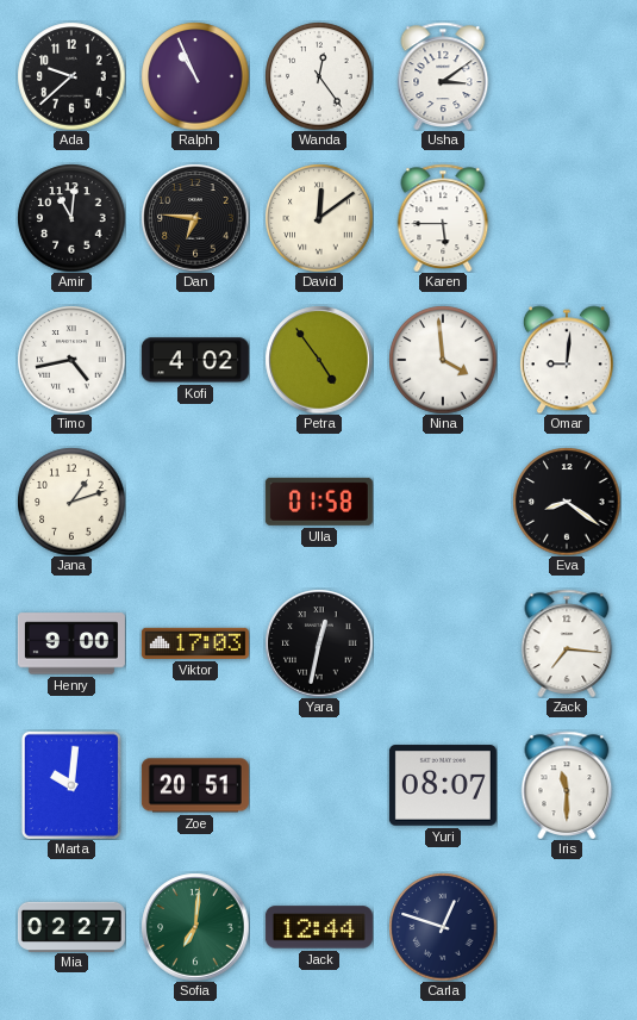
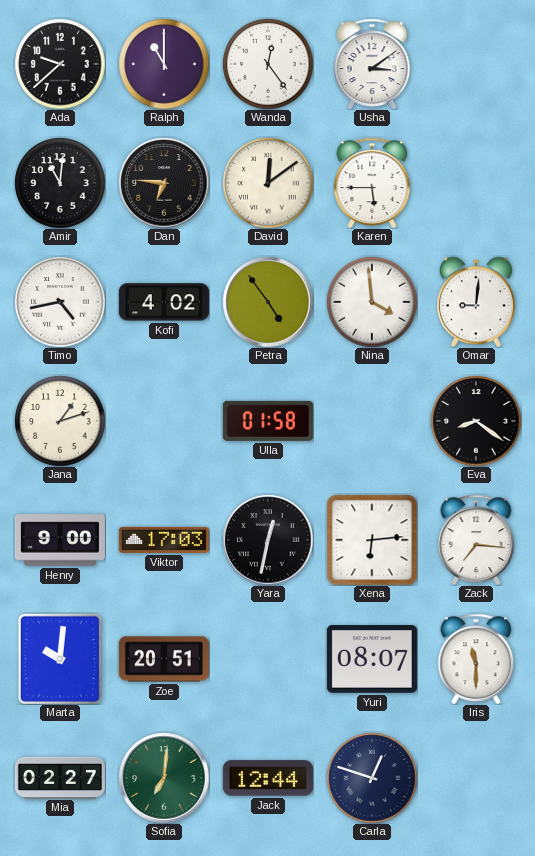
Ralph: 10:56 -> 11:00
Xena: none -> 6:14
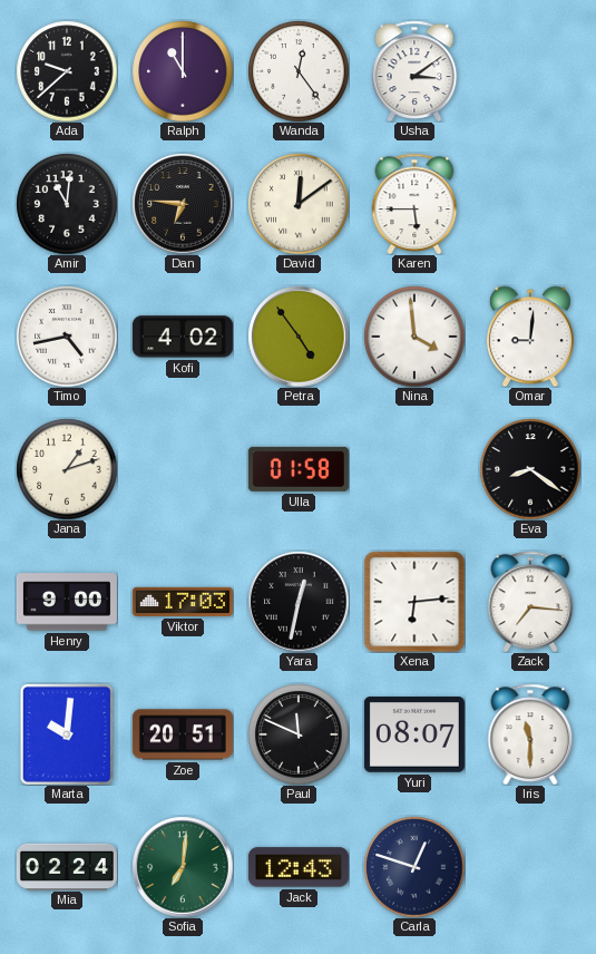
Paul: none -> 11:49
Mia: 02:27 -> 02:24
Jack: 12:44 -> 12:43
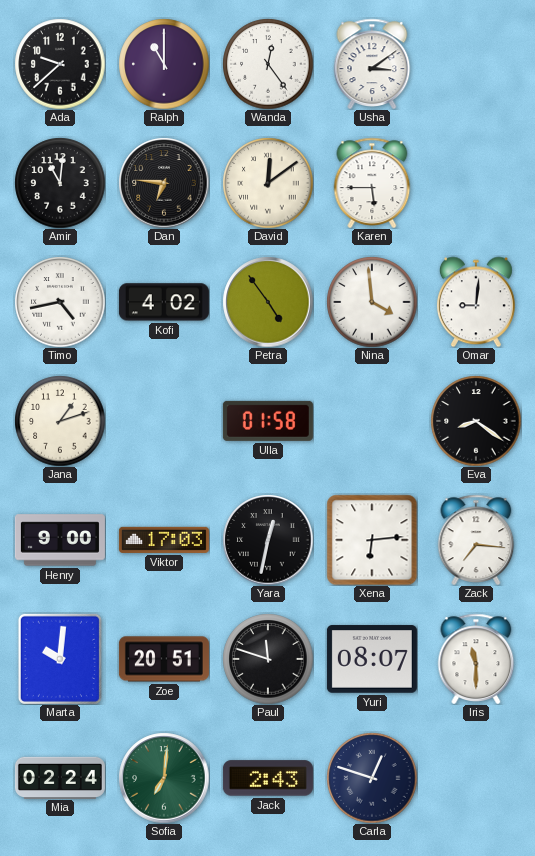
Paul: 11:49 -> 11:48
Jack: 12:43 -> 2:43
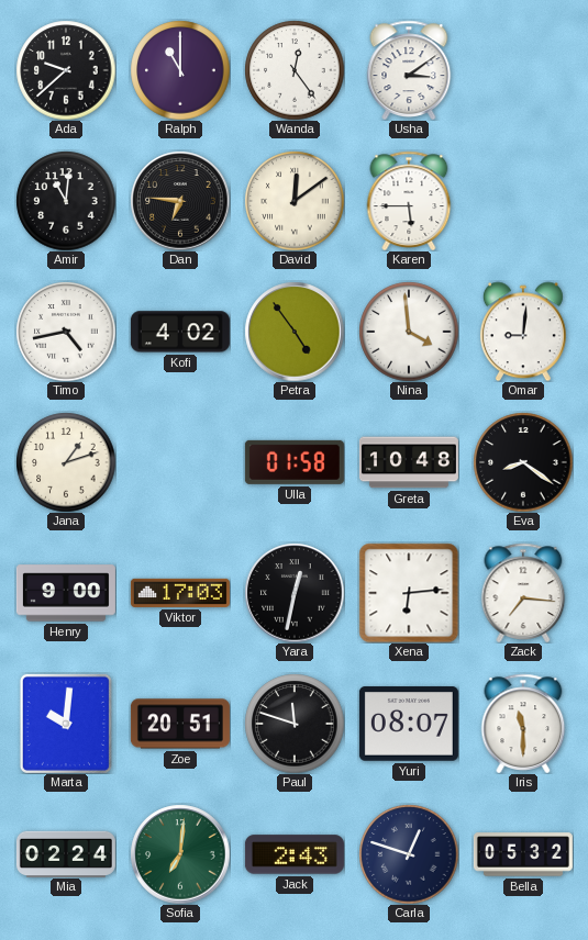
Greta: none -> 10:48
Bella: none -> 05:32
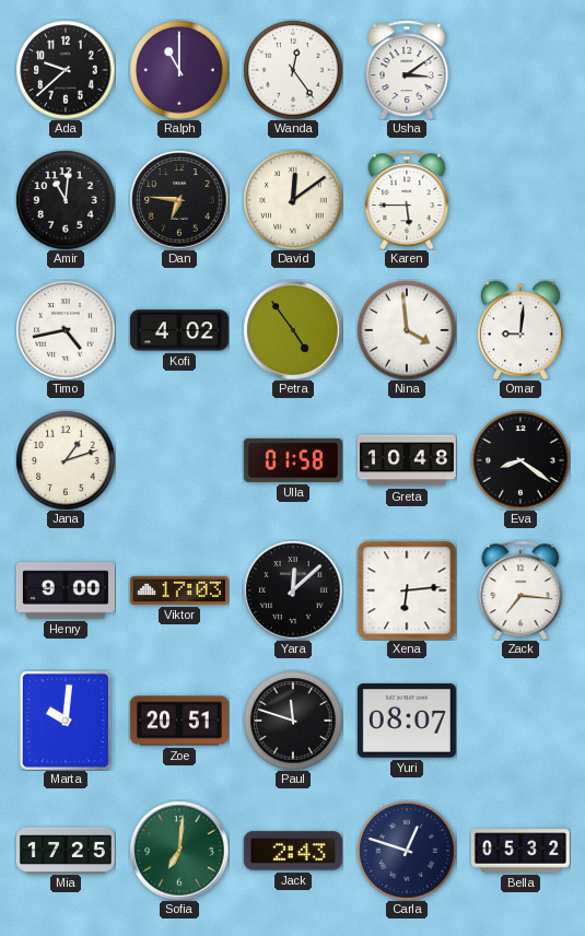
Yara: 12:32 -> 12:08
Iris: 11:30 -> none
Mia: 02:24 -> 17:25
